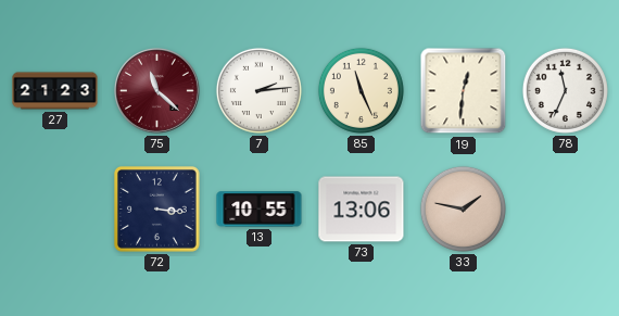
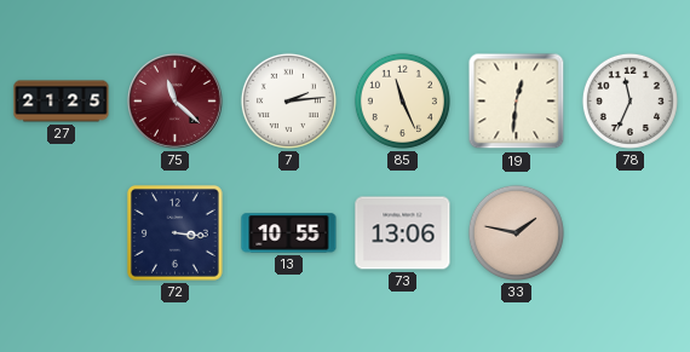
27: 21:23 -> 21:25
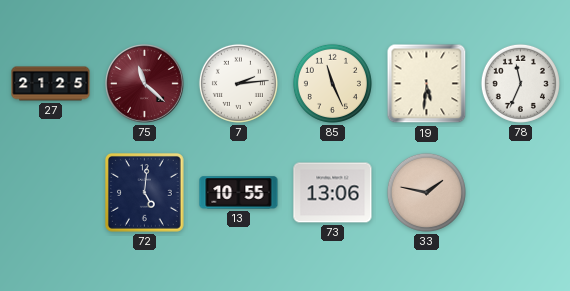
19: 12:31 -> 5:31
72: 3:16 -> 5:01
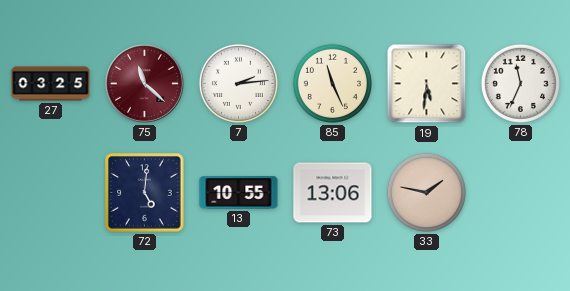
27: 21:25 -> 03:25
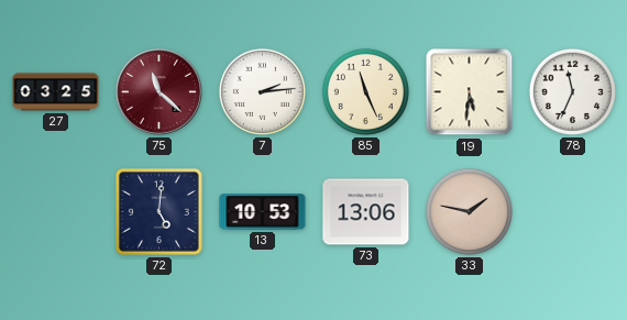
13: 10:55 -> 10:53
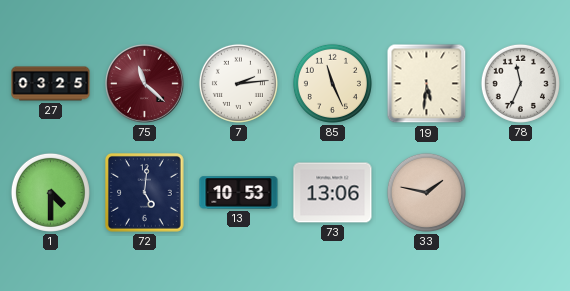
1: none -> 4:30
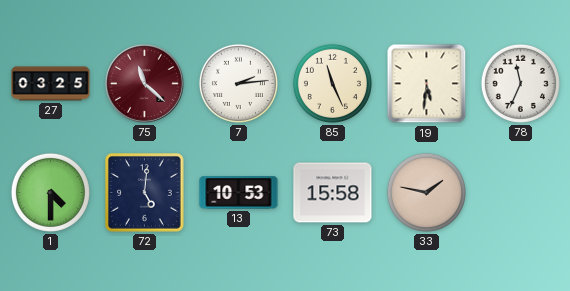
73: 13:06 -> 15:58
